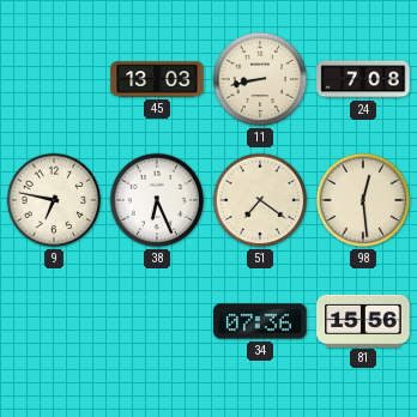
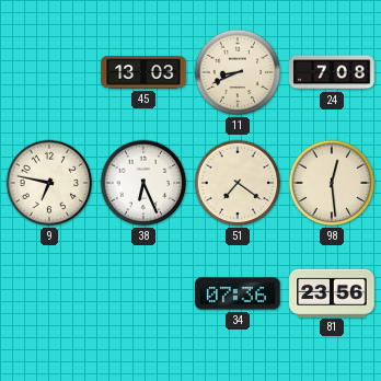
11: 8:43 -> 8:41
81: 15:56 -> 23:56
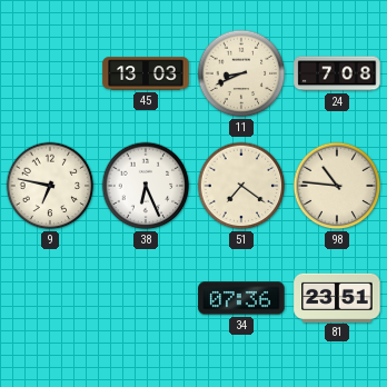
98: 12:29 -> 10:46
81: 23:56 -> 23:51
